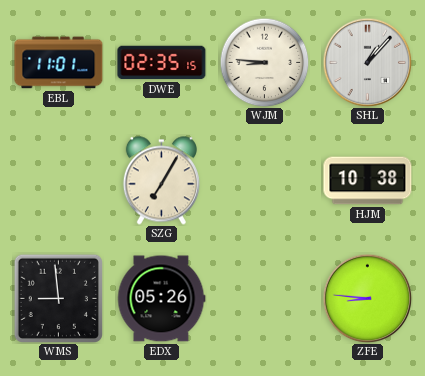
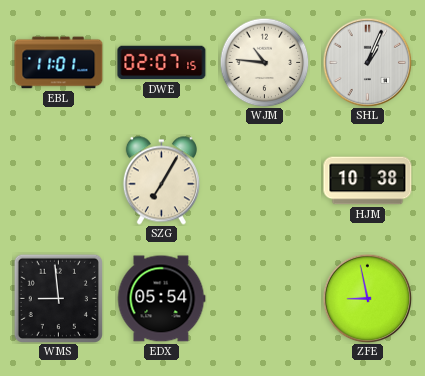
DWE: 02:35 -> 02:07
WJM: 8:46 -> 10:46
SHL: 1:07 -> 1:04
EDX: 05:26 -> 05:54
ZFE: 8:46 -> 8:58
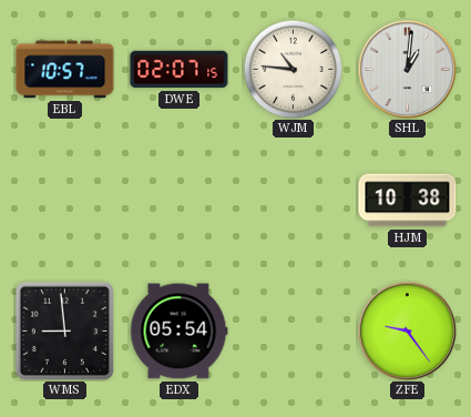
EBL: 11:01 -> 10:57
SHL: 1:04 -> 1:01
SZG: 7:05 -> none
ZFE: 8:58 -> 9:24
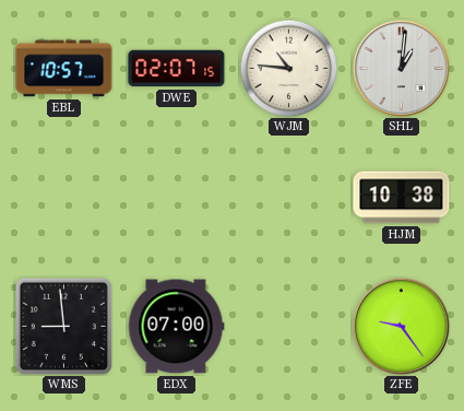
EDX: 05:54 -> 07:00
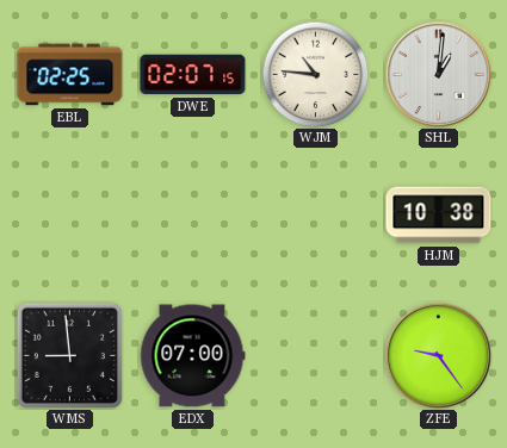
EBL: 10:57 -> 02:25
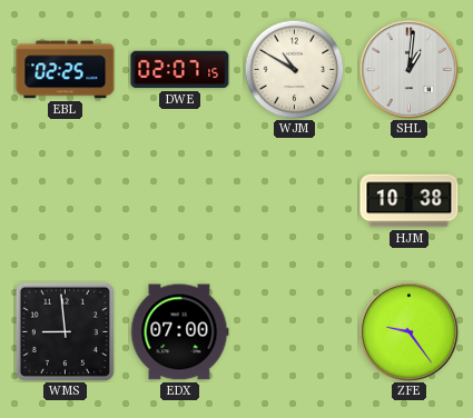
WJM: 10:46 -> 10:50
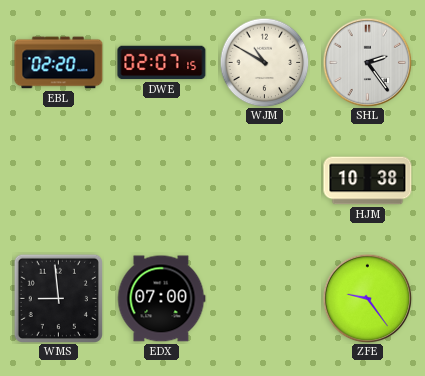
EBL: 02:25 -> 02:20
SHL: 1:01 -> 2:24
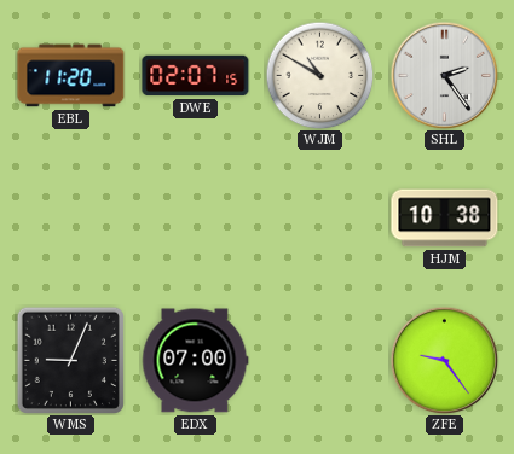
EBL: 02:20 -> 11:20
WMS: 8:59 -> 9:04
